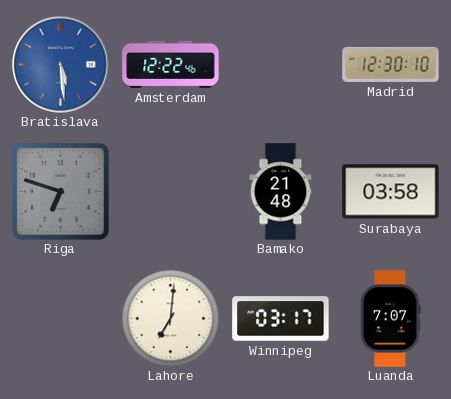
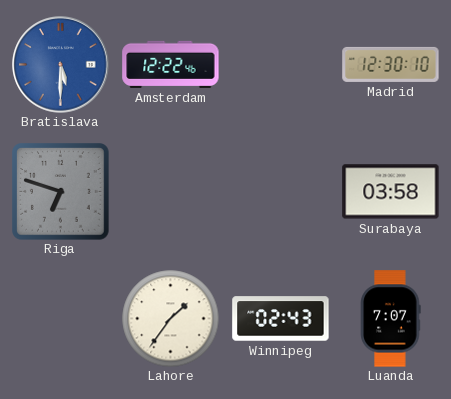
Bratislava: 5:29 -> 5:30
Bamako: 21:48 -> none
Lahore: 7:01 -> 1:36
Winnipeg: 03:17 -> 02:43
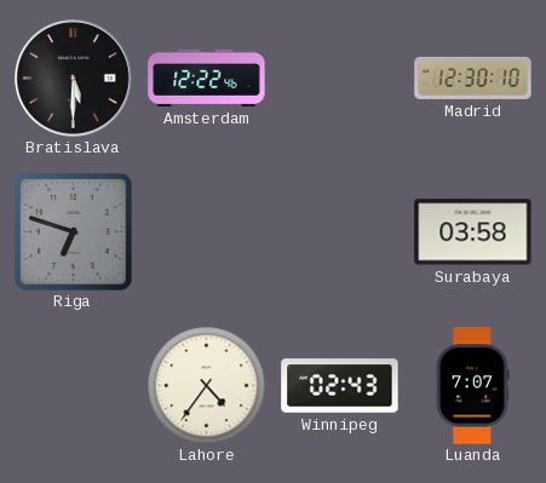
Bratislava dial: blue -> black
Lahore: 1:36 -> 4:36
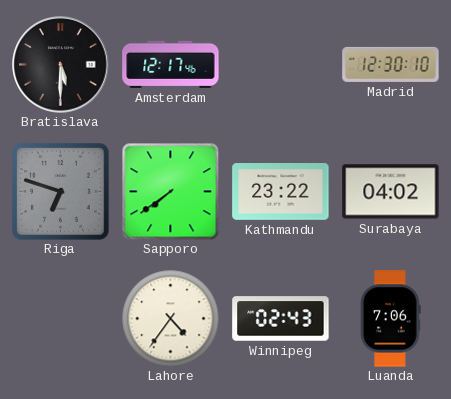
Amsterdam: 12:22 -> 12:17
Sapporo: none -> 7:39
Kathmandu: none -> 23:22
Surabaya: 03:58 -> 04:02
Luanda: 7:07 -> 7:06
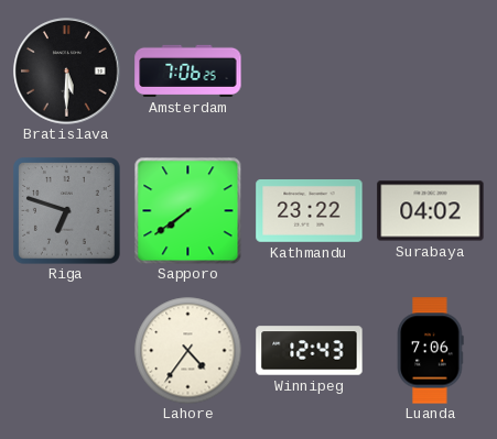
Amsterdam: 12:17 -> 7:06
Madrid: 12:30 -> none
Winnipeg: 02:43 -> 12:43
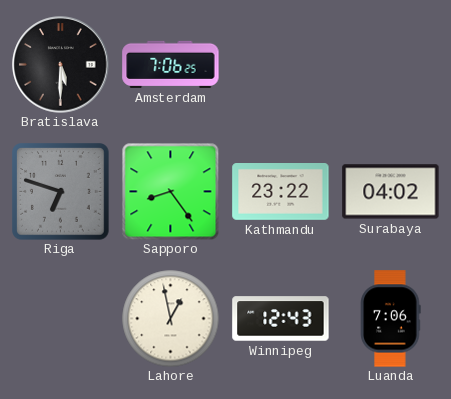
Sapporo: 7:39 -> 8:24
Lahore: 4:36 -> 12:58
